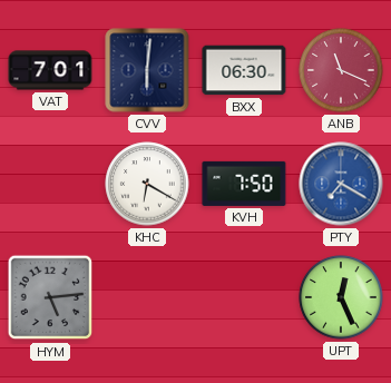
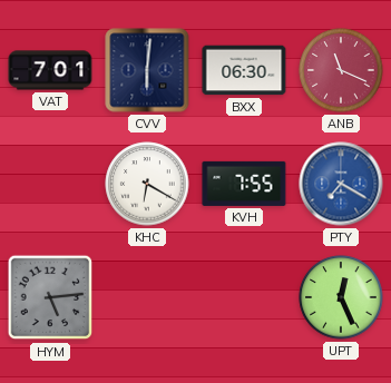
KVH: 7:50 -> 7:55
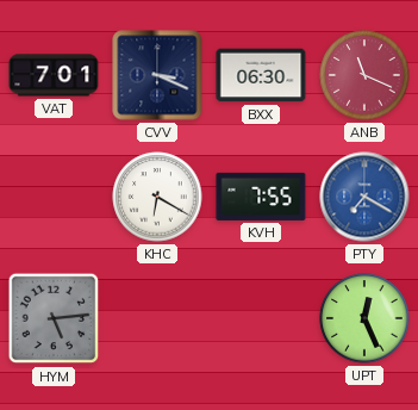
CVV: 6:01 -> 3:19
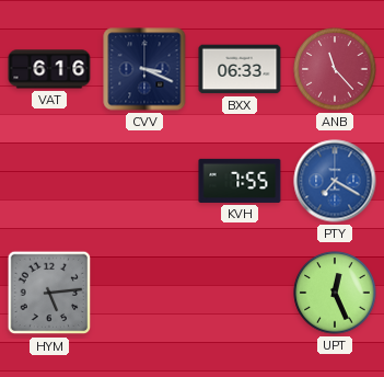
VAT: 7:01 -> 6:16
BXX: 06:30 -> 06:33
ANB: 11:19 -> 11:23
KHC: 6:20 -> none
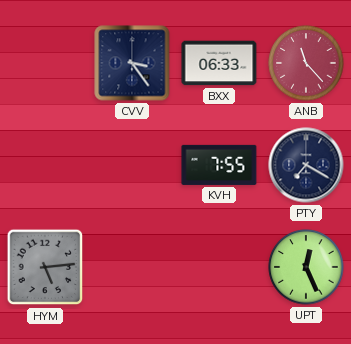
VAT: 6:16 -> none
CVV: 3:19 -> 3:24
PTY dial: blue -> navy
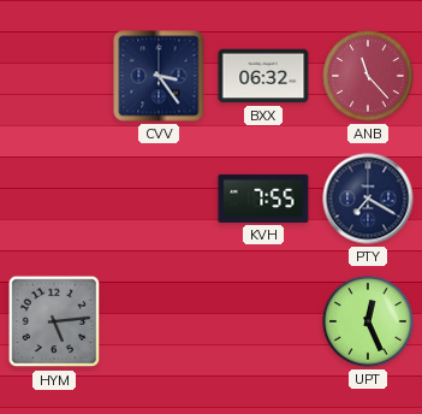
BXX: 06:33 -> 06:32
